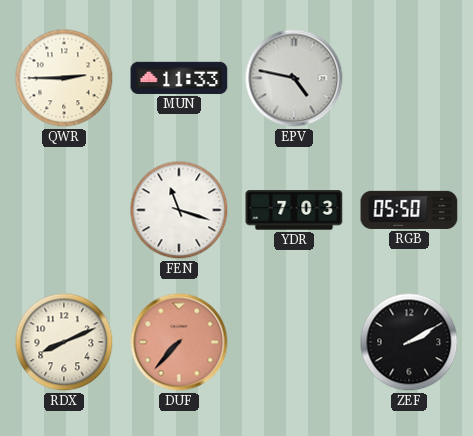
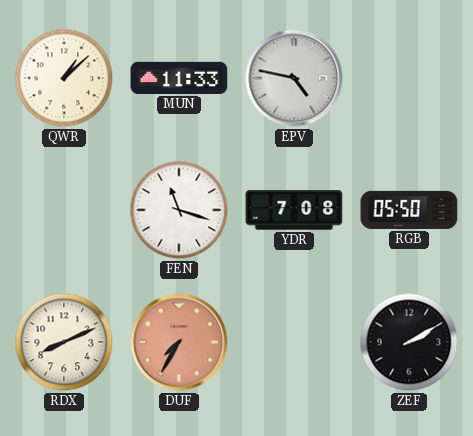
QWR: 2:45 -> 1:08
YDR: 7:03 -> 7:08
DUF: 7:37 -> 7:35
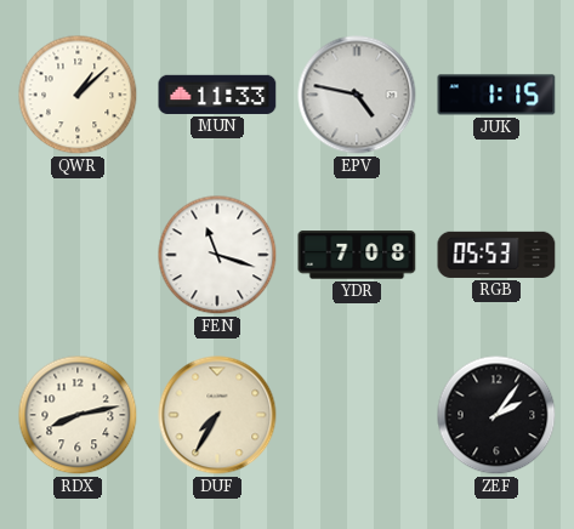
JUK: none -> 1:15
RGB: 05:50 -> 05:53
RDX: 8:11 -> 8:13
DUF dial: salmon -> cream
ZEF: 2:10 -> 2:06
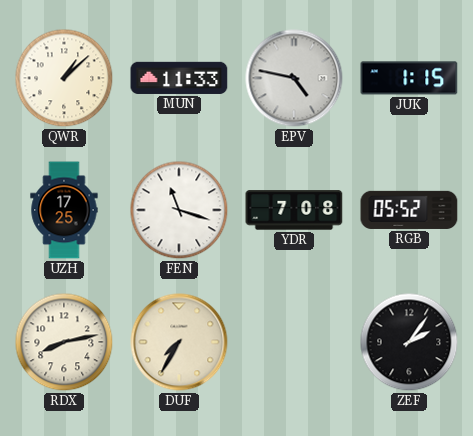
UZH: none -> 17:25
RGB: 05:53 -> 05:52
